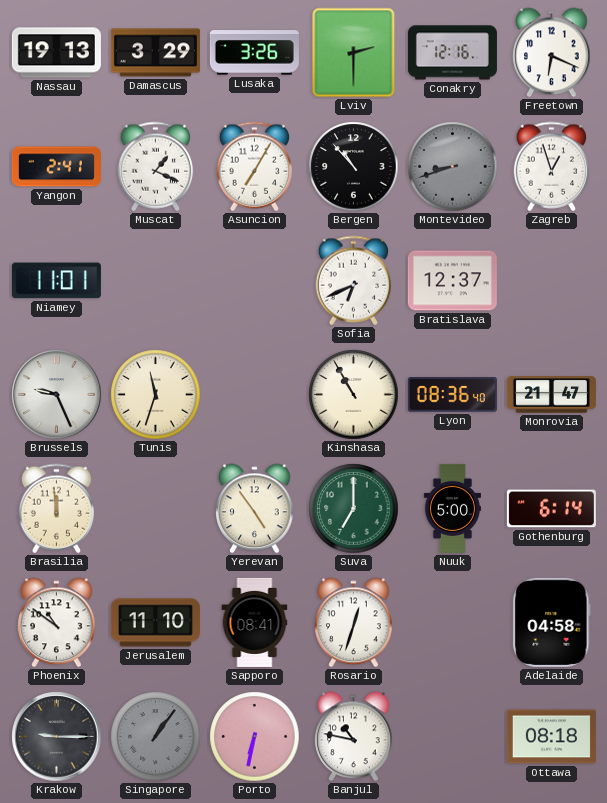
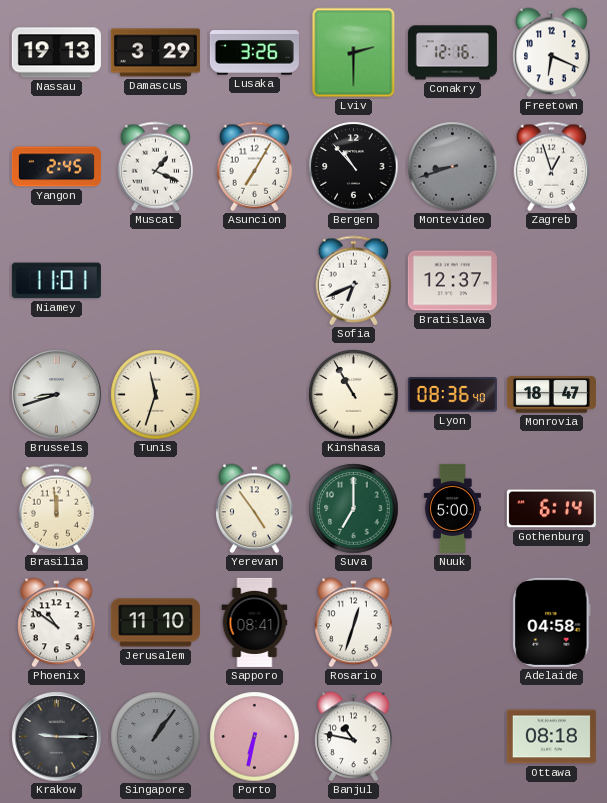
Yangon: 2:41 -> 2:45
Brussels: 9:26 -> 8:42
Monrovia: 21:47 -> 18:47
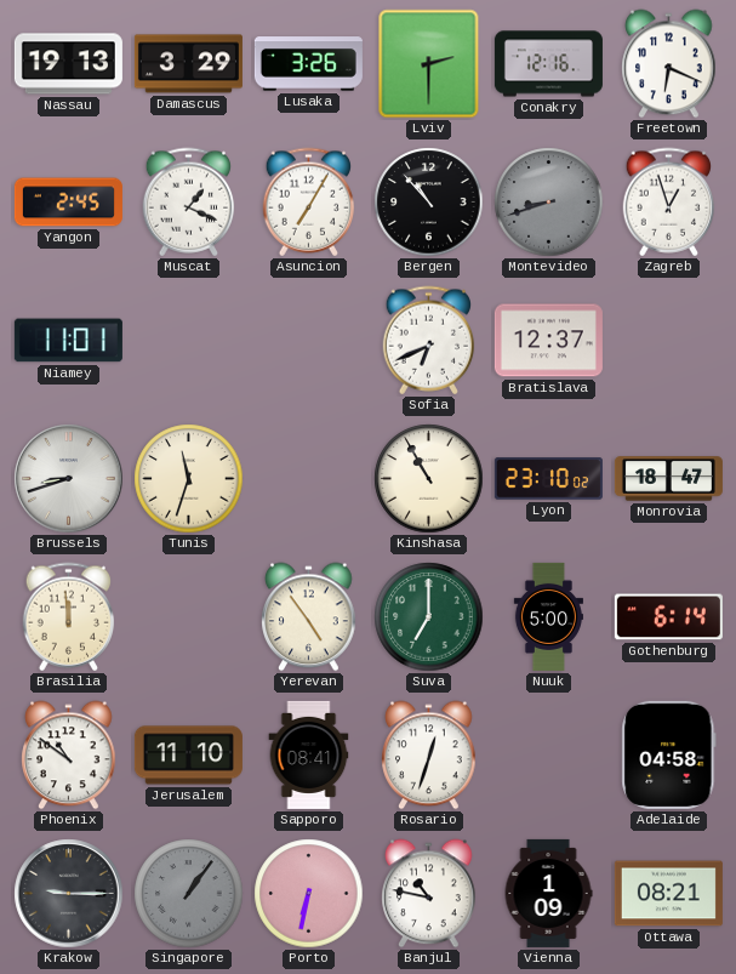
Lyon: 08:36 -> 23:10
Vienna: none -> 1:09
Ottawa: 08:18 -> 08:21
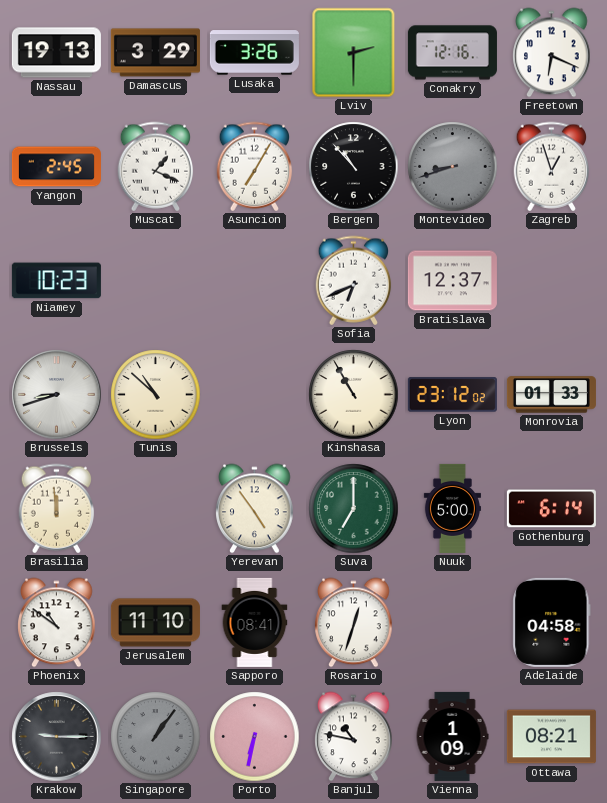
Niamey: 11:01 -> 10:23
Tunis: 11:33 -> 10:52
Lyon: 23:10 -> 23:12
Monrovia: 18:47 -> 01:33
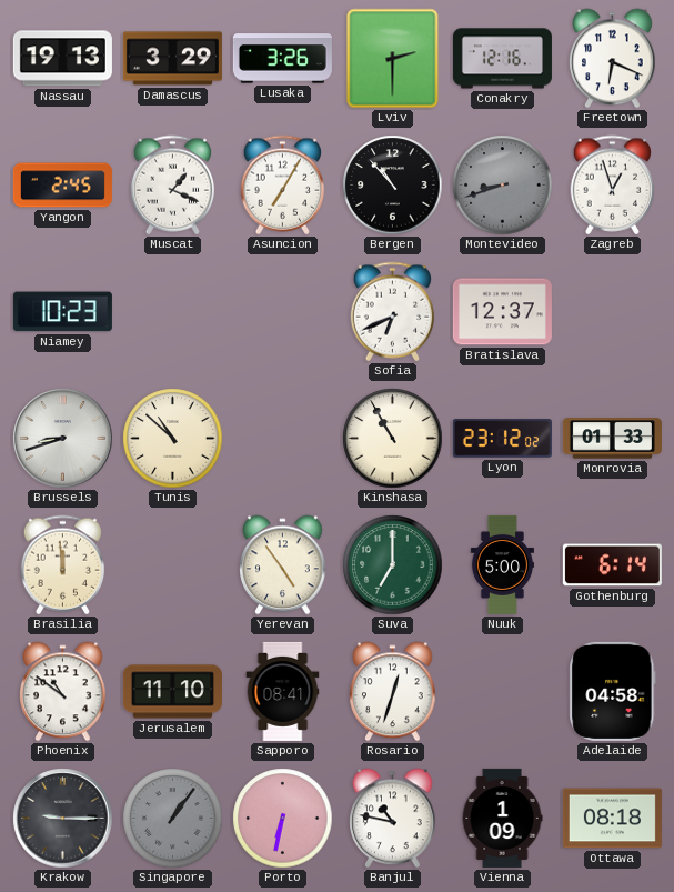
Ottawa: 08:21 -> 08:18
